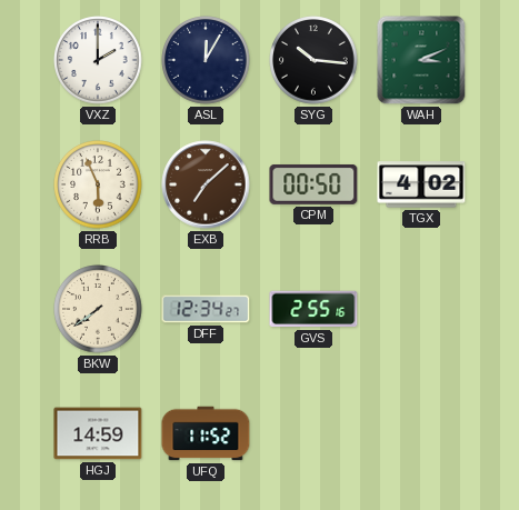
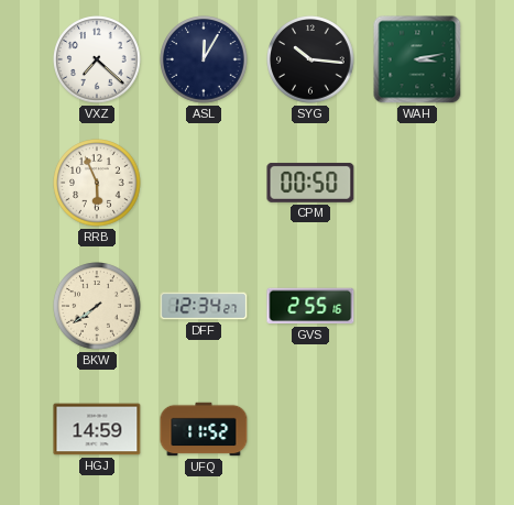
VXZ: 2:00 -> 7:22
WAH: 3:11 -> 3:13
EXB: 7:08 -> none
TGX: 4:02 -> none
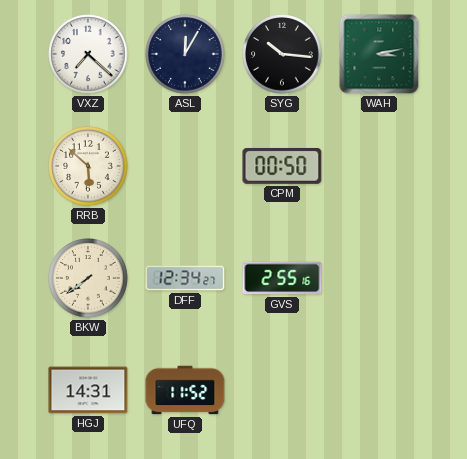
RRB: 5:56 -> 5:52
HGJ: 14:59 -> 14:31
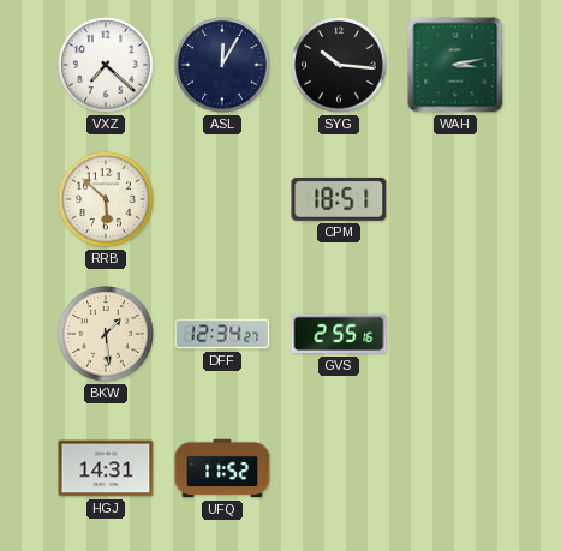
CPM: 00:50 -> 18:51
BKW: 7:39 -> 1:29
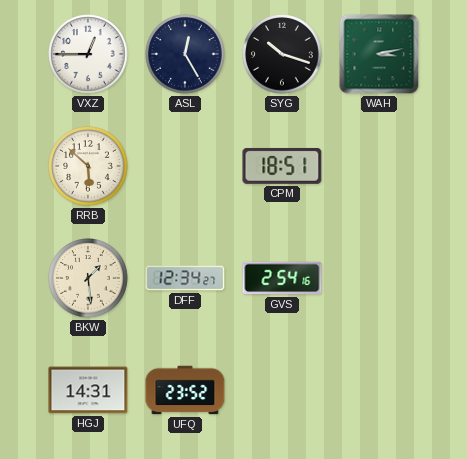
VXZ: 7:22 -> 12:45
ASL: 12:05 -> 12:25
SYG: 10:16 -> 10:18
GVS: 2:55 -> 2:54
UFQ: 11:52 -> 23:52
